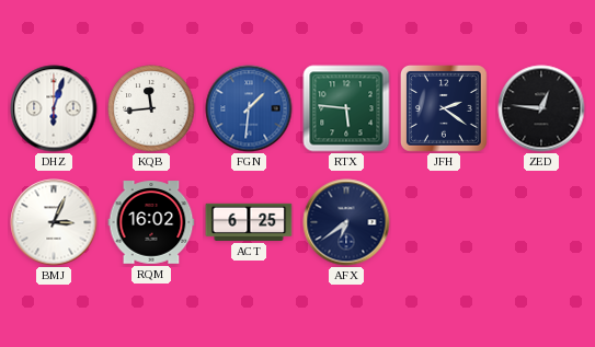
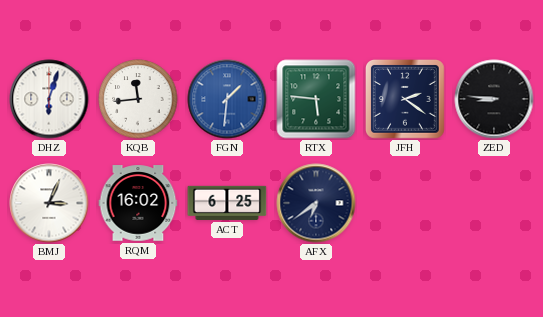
ZED: 12:46 -> 8:46
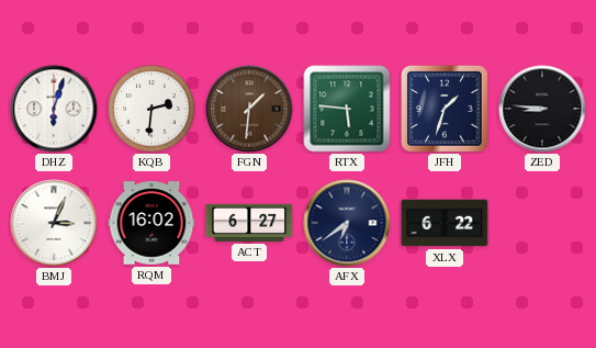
KQB: 11:44 -> 2:31
FGN dial: blue -> brown
JFH: 2:21 -> 1:33
ACT: 6:25 -> 6:27
XLX: none -> 6:22
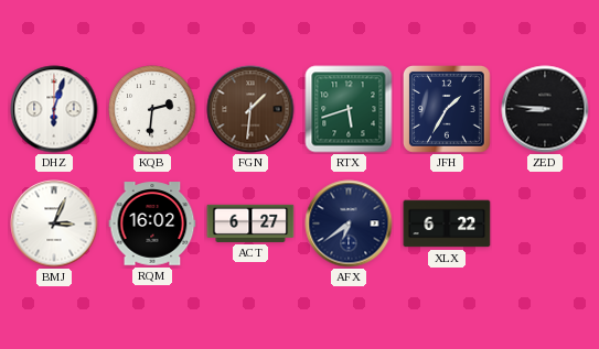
RTX: 5:46 -> 5:42
JFH: 1:33 -> 1:35
